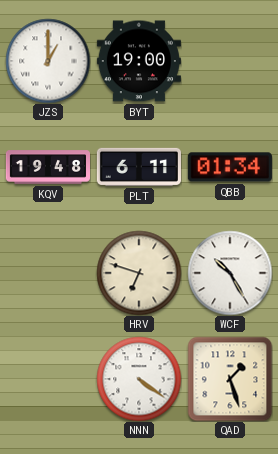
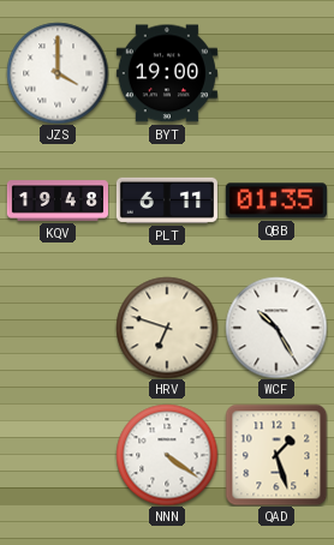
JZS: 1:00 -> 4:00
QBB: 01:34 -> 01:35
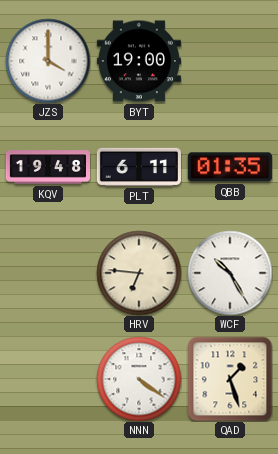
HRV: 6:48 -> 6:46
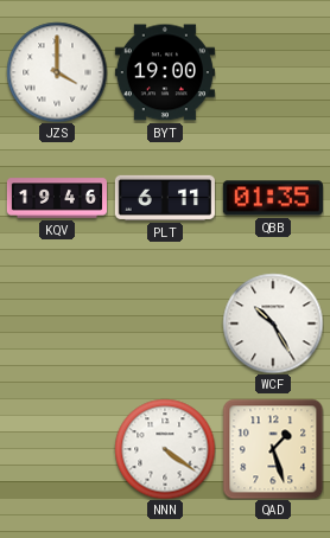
KQV: 19:48 -> 19:46
HRV: 6:46 -> none
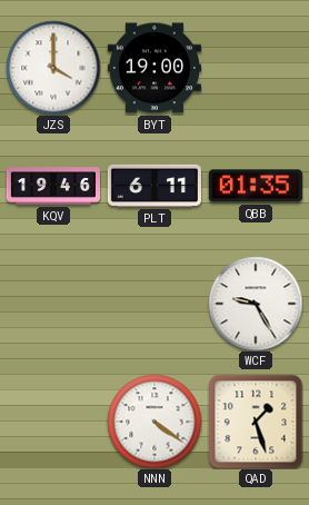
WCF: 10:25 -> 9:25
